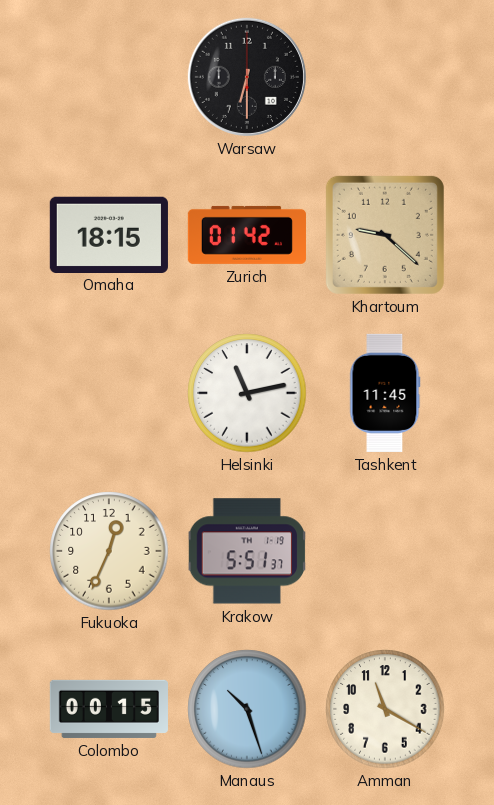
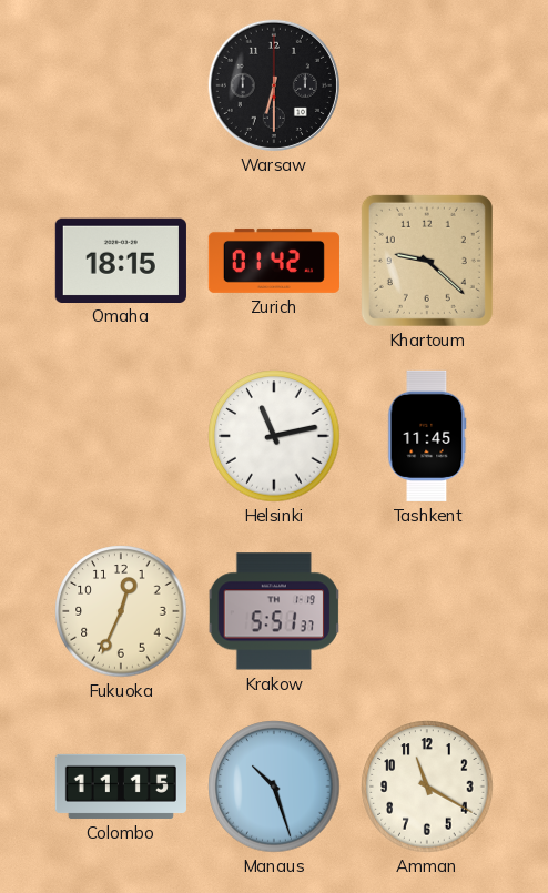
Colombo: 00:15 -> 11:15
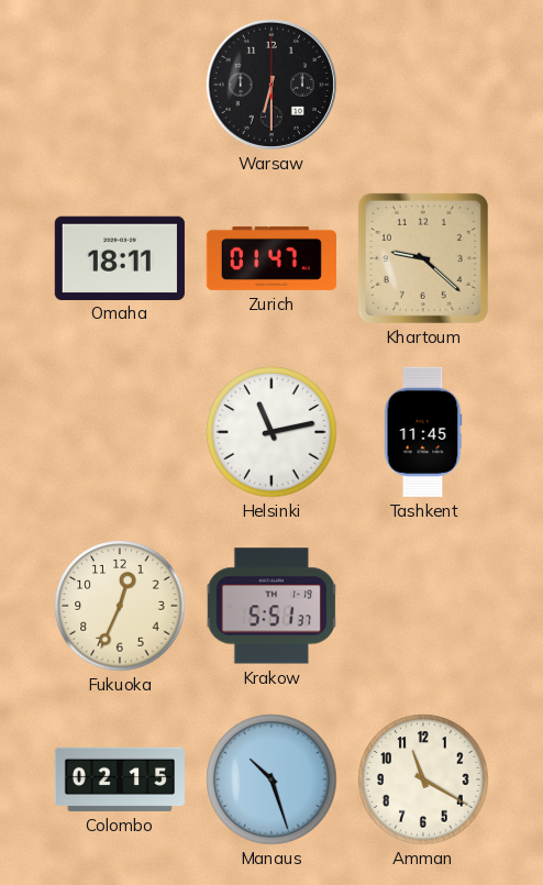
Omaha: 18:15 -> 18:11
Zurich: 01:42 -> 01:47
Colombo: 11:15 -> 02:15
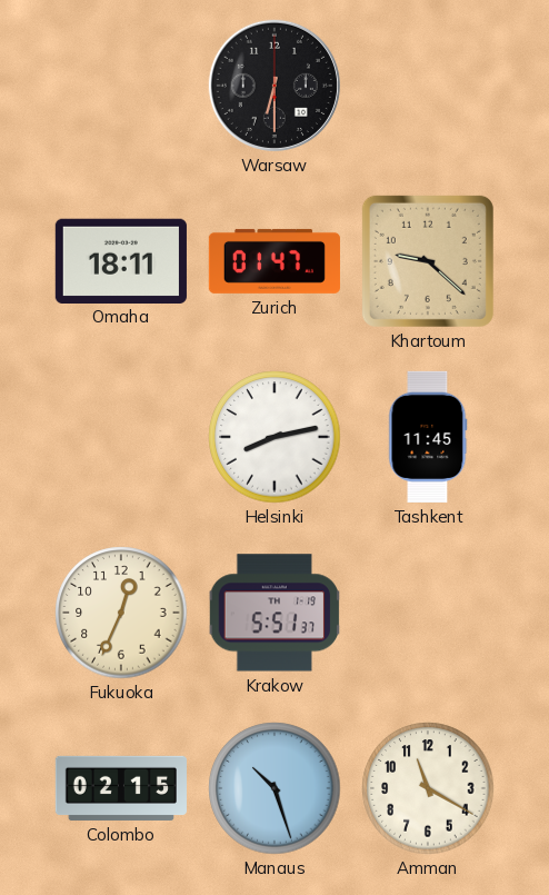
Helsinki: 11:13 -> 8:13
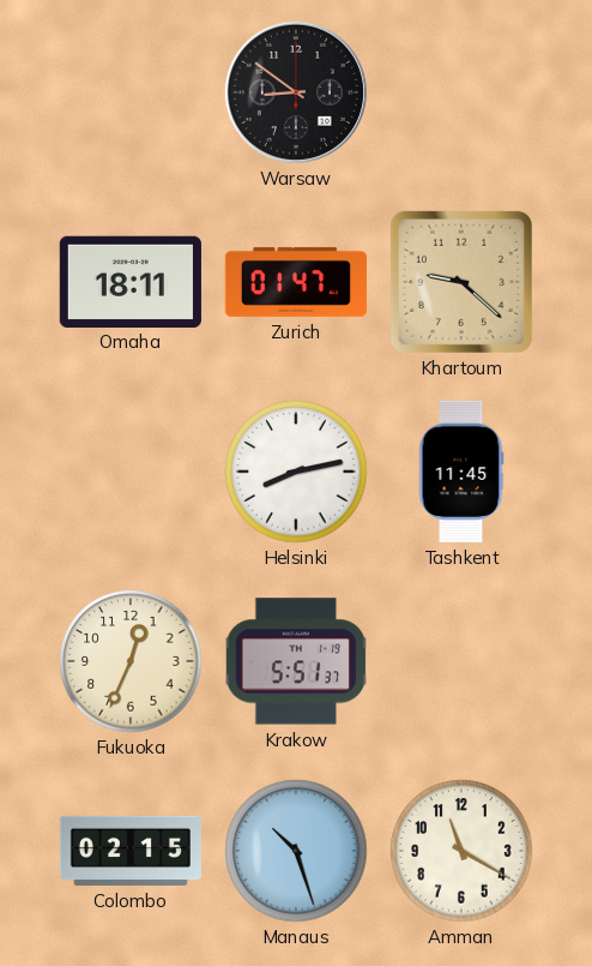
Warsaw: 6:30 -> 8:51
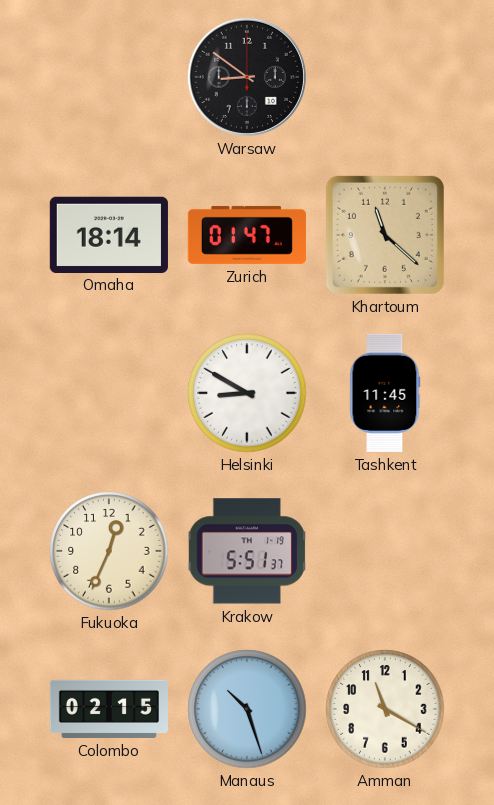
Omaha: 18:11 -> 18:14
Khartoum: 9:22 -> 11:22
Helsinki: 8:13 -> 8:50
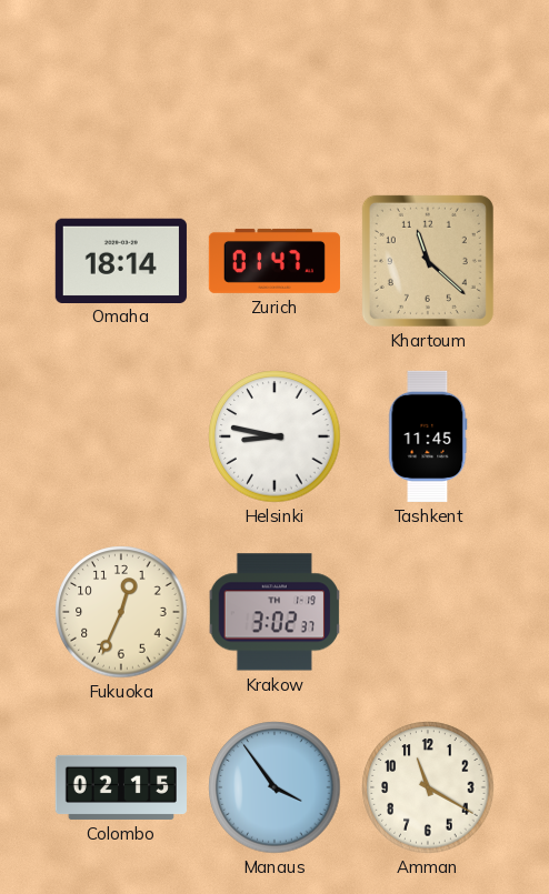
Warsaw: 8:51 -> none
Helsinki: 8:50 -> 8:47
Krakow: 5:51 -> 3:02
Manaus: 10:27 -> 3:54
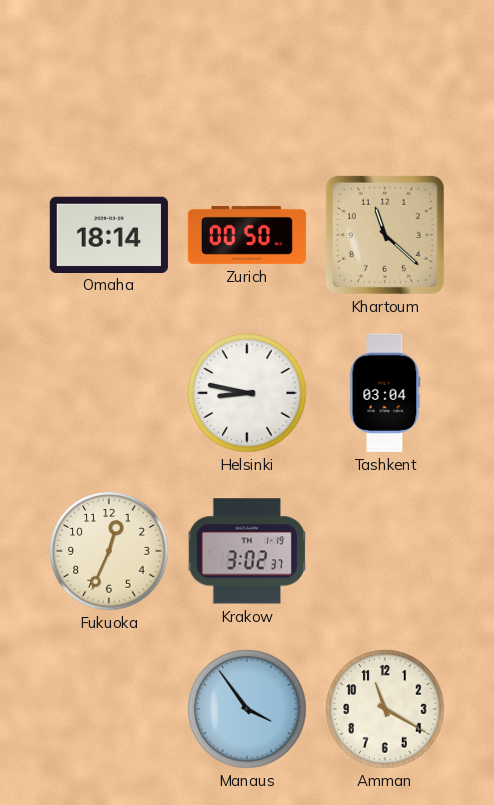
Zurich: 01:47 -> 00:50
Tashkent: 11:45 -> 03:04
Colombo: 02:15 -> none
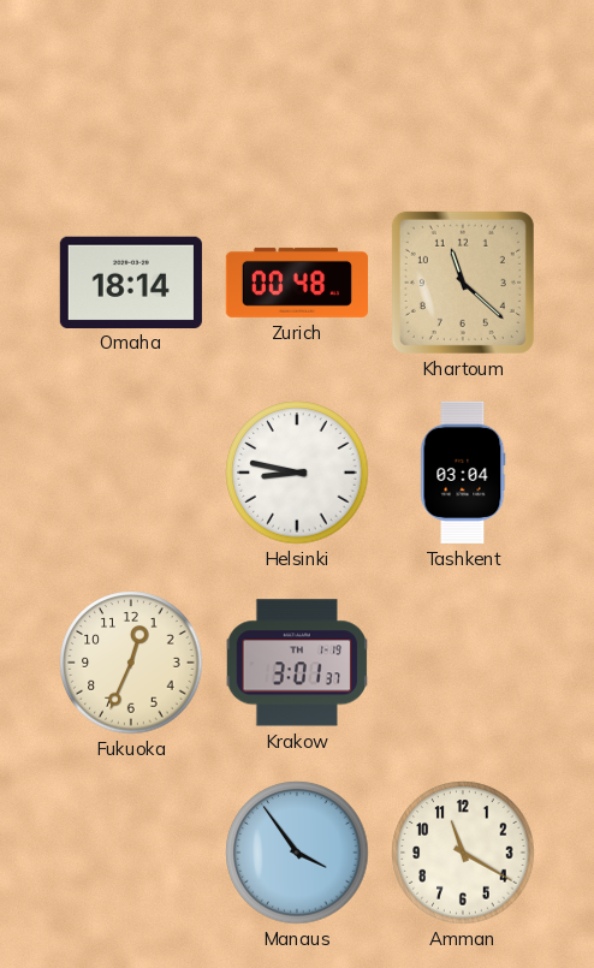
Zurich: 00:50 -> 00:48
Krakow: 3:02 -> 3:01
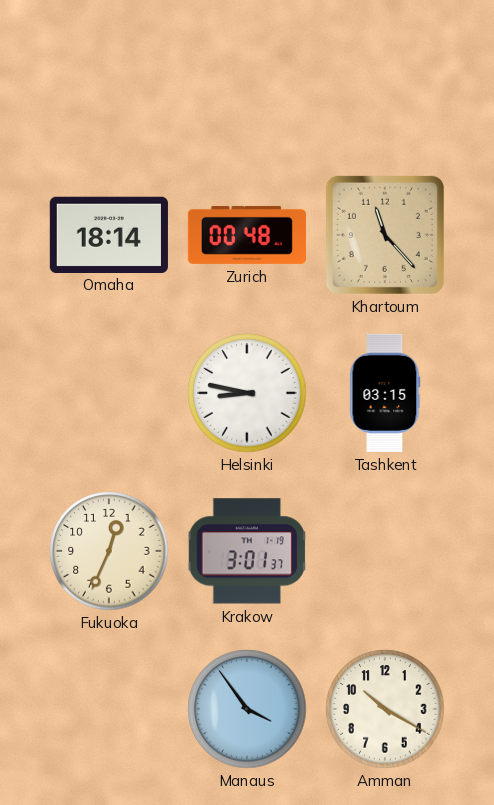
Khartoum: 11:22 -> 11:23
Tashkent: 03:04 -> 03:15
Amman: 11:20 -> 10:20
